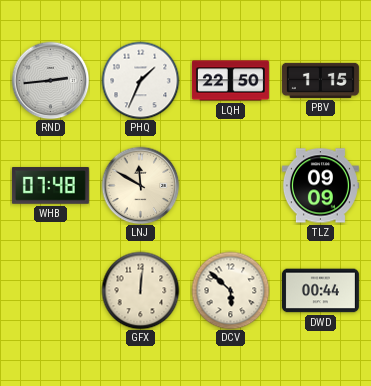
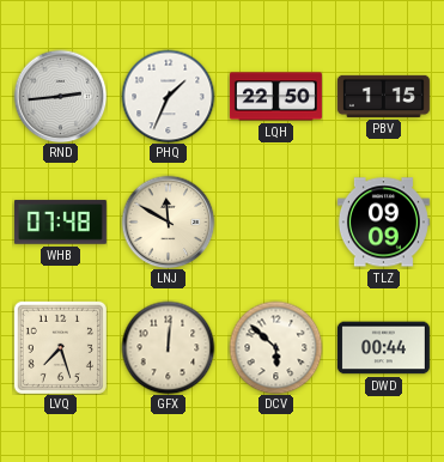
LVQ: none -> 7:27
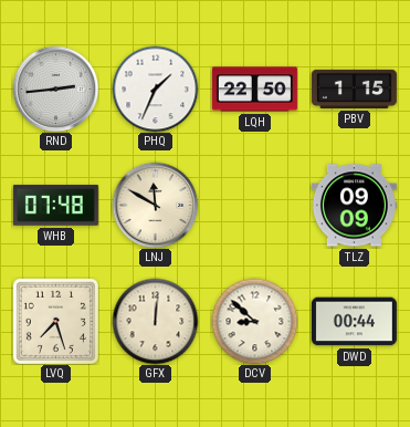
DCV: 5:52 -> 8:52
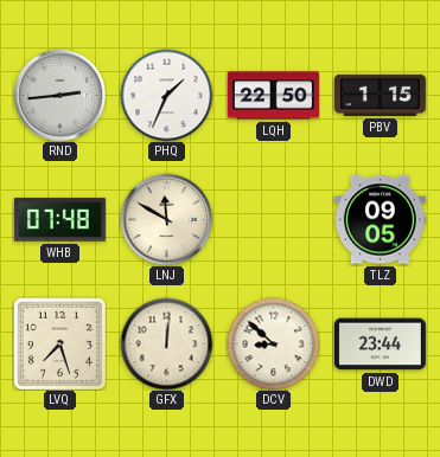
TLZ: 09:09 -> 09:05
DWD: 00:44 -> 23:44
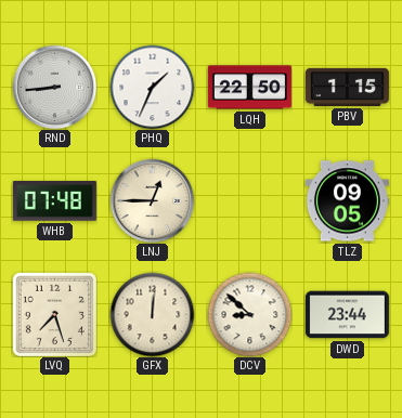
RND: 2:44 -> 8:44
LNJ: 11:50 -> 12:45
